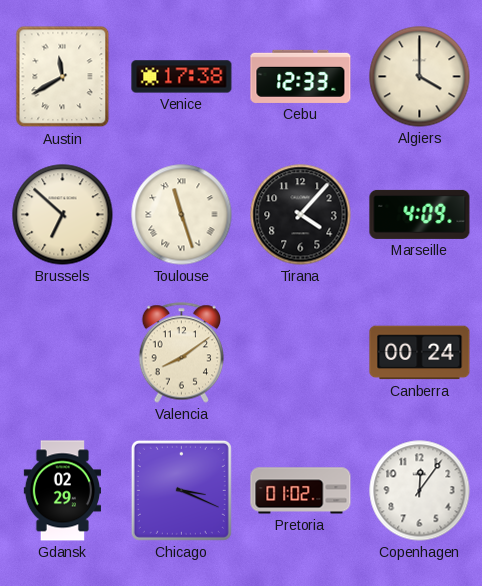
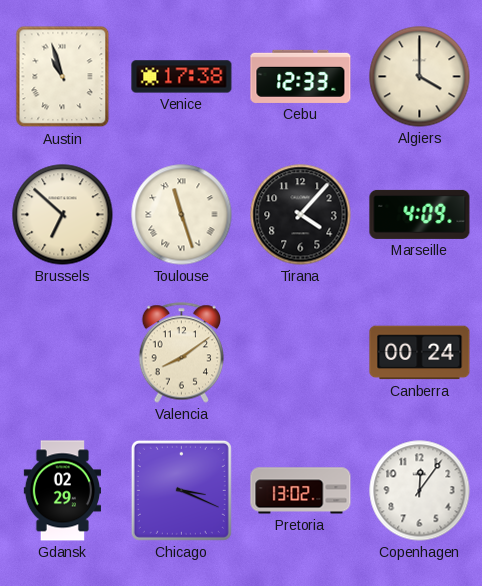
Austin: 11:40 -> 10:57
Pretoria: 01:02 -> 13:02
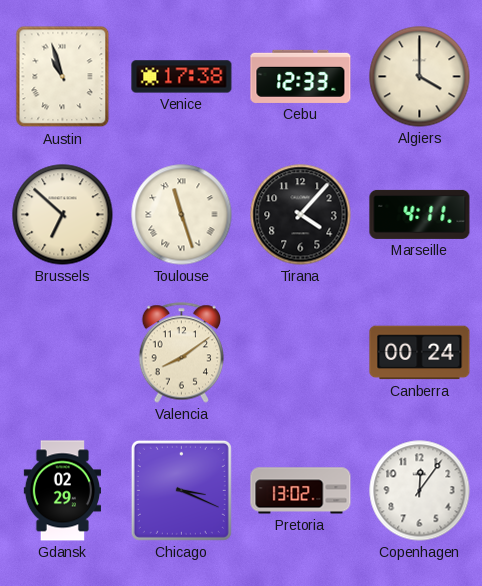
Marseille: 4:09 -> 4:11
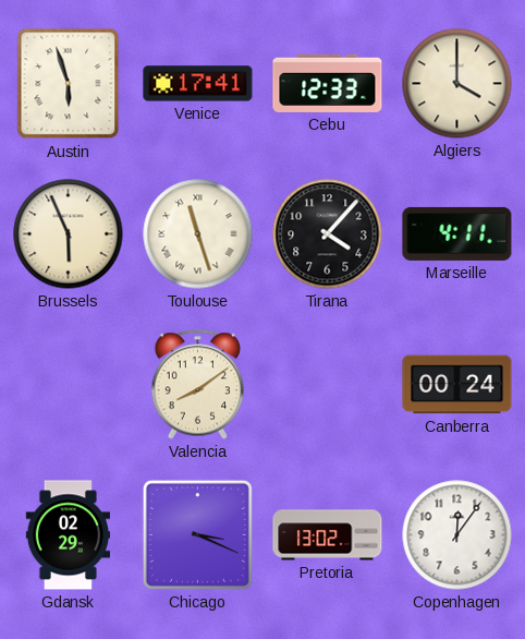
Austin: 10:57 -> 5:57
Venice: 17:38 -> 17:41
Brussels: 6:52 -> 5:56
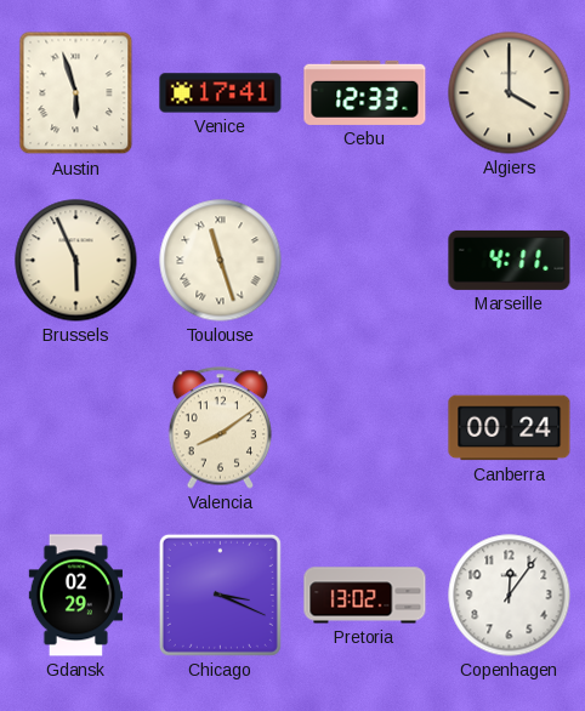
Tirana: 4:07 -> none
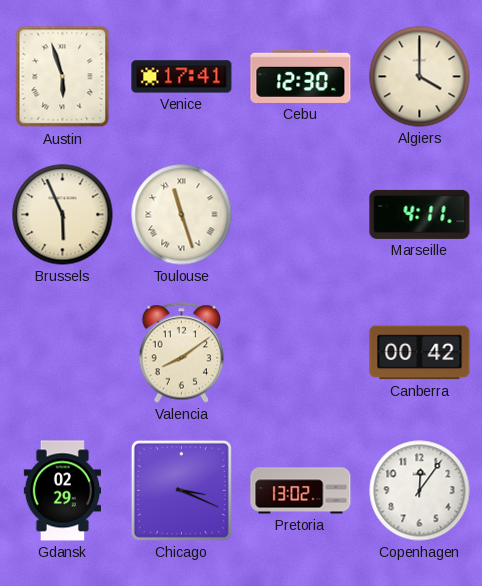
Cebu: 12:33 -> 12:30
Canberra: 00:24 -> 00:42
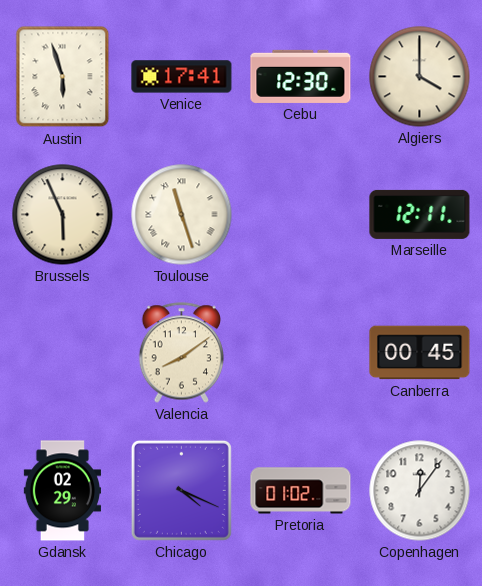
Marseille: 4:11 -> 12:11
Canberra: 00:42 -> 00:45
Chicago: 3:19 -> 4:19
Pretoria: 13:02 -> 01:02
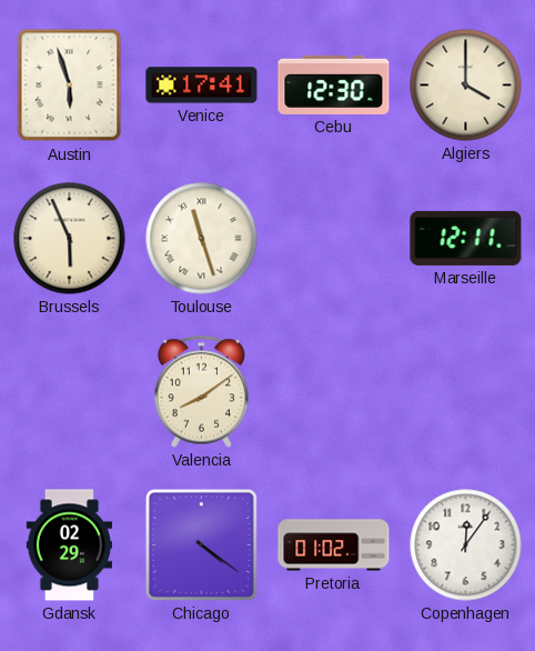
Canberra: 00:45 -> none
Chicago: 4:19 -> 4:21
